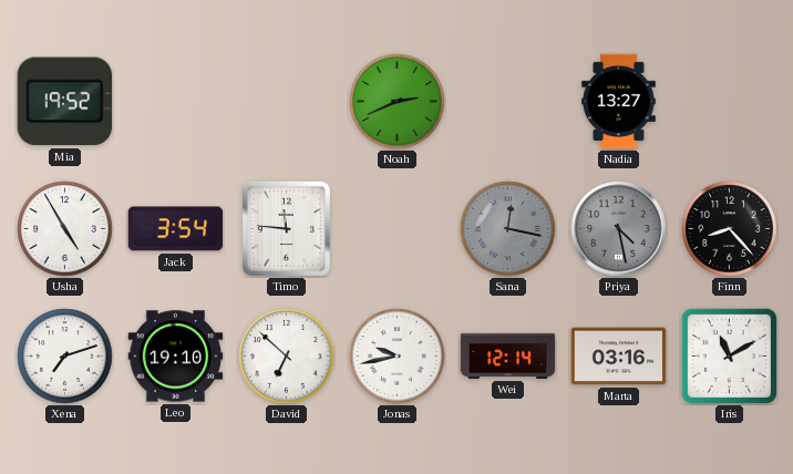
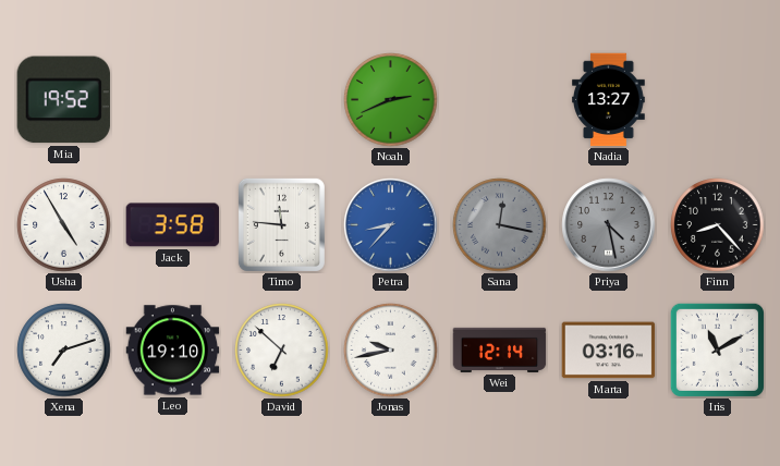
Jack: 3:54 -> 3:58
Petra: none -> 8:37
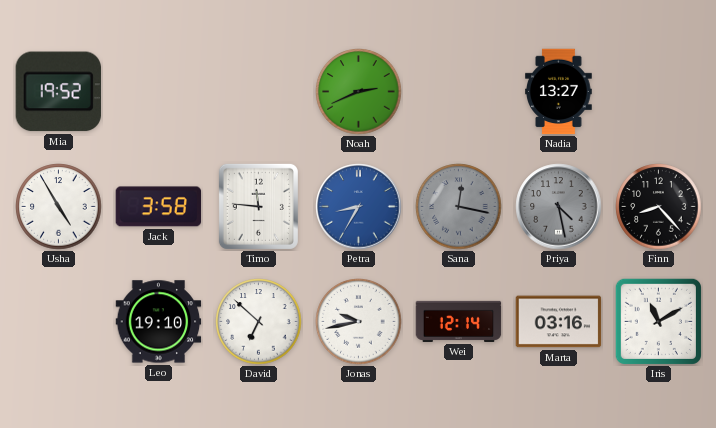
Petra: 8:37 -> 8:35
Xena: 7:12 -> none
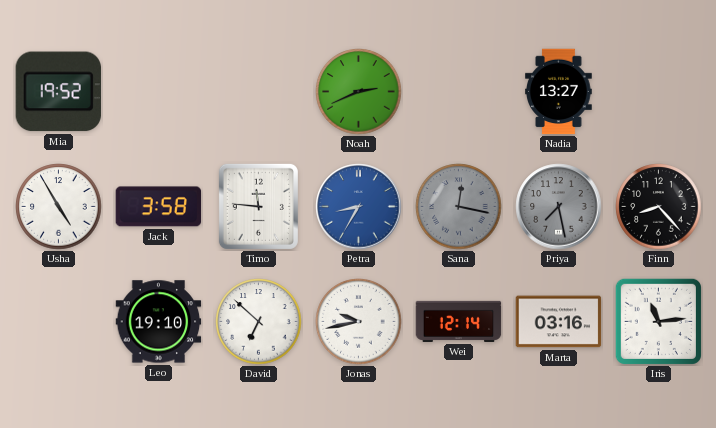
Priya: 4:28 -> 7:28
Iris: 11:10 -> 11:14
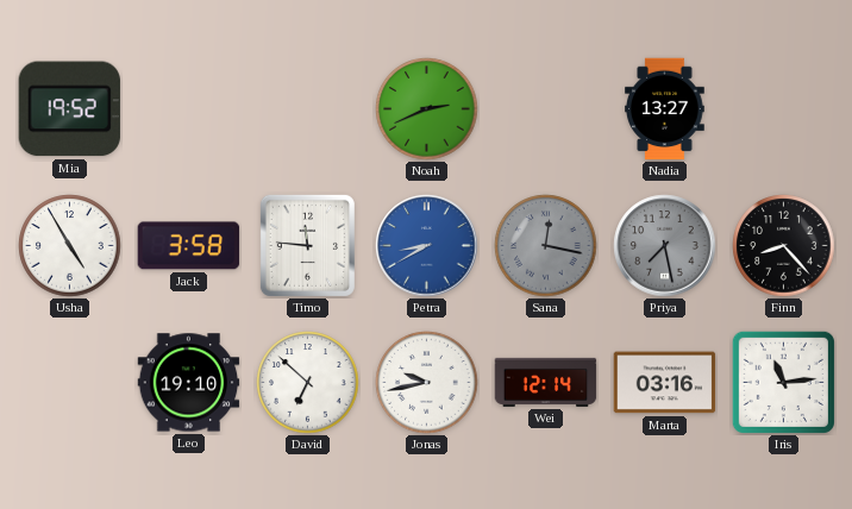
Petra: 8:35 -> 8:40
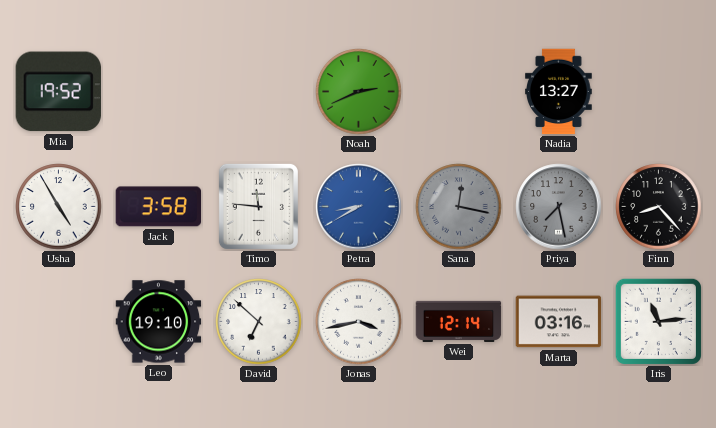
Jonas: 9:43 -> 3:43
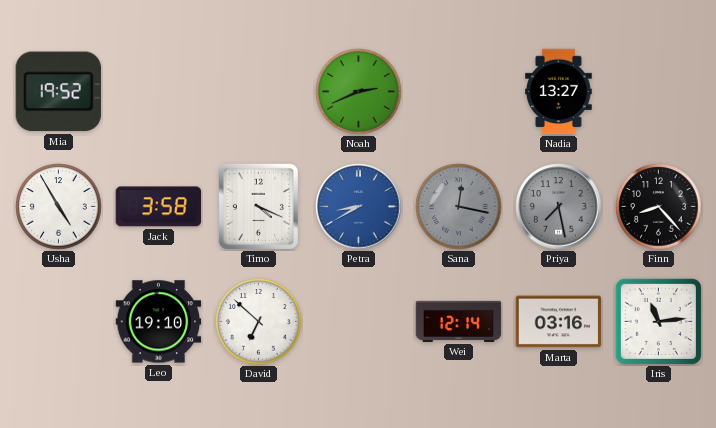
Timo: 11:46 -> 4:19
Jonas: 3:43 -> none
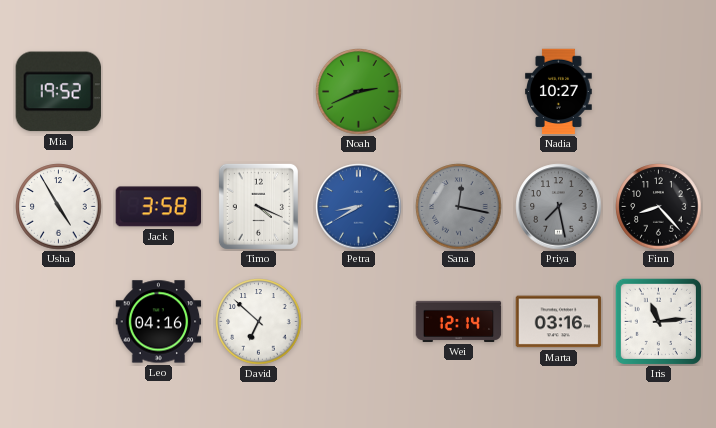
Nadia: 13:27 -> 10:27
Leo: 19:10 -> 04:16
